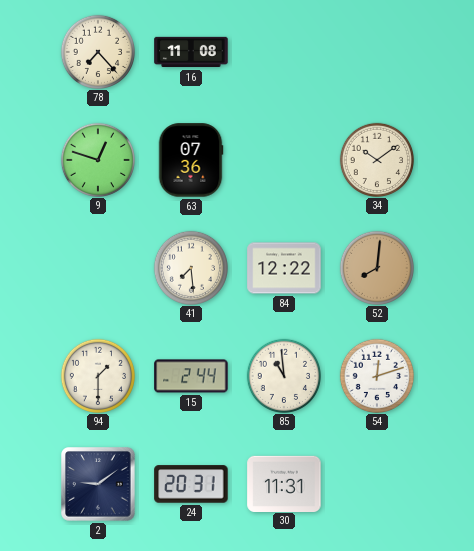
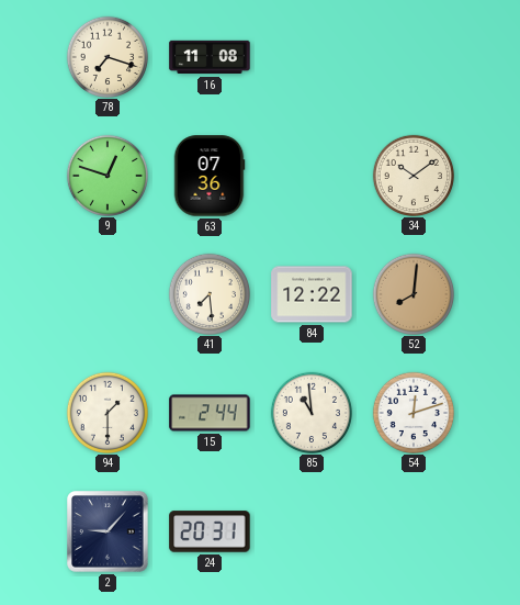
78: 7:23 -> 7:18
2: 9:09 -> 9:07
30: 11:31 -> none
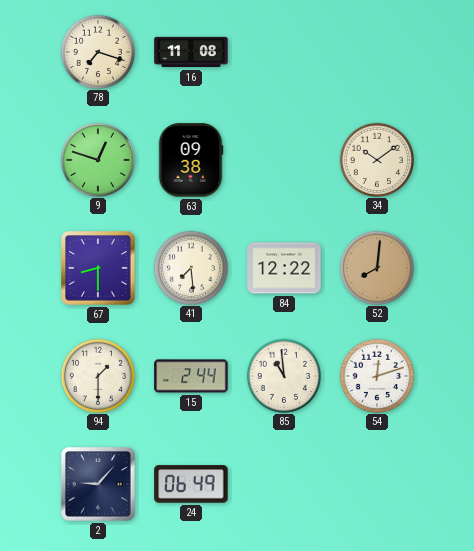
63: 07:36 -> 09:38
67: none -> 8:30
24: 20:31 -> 06:49
